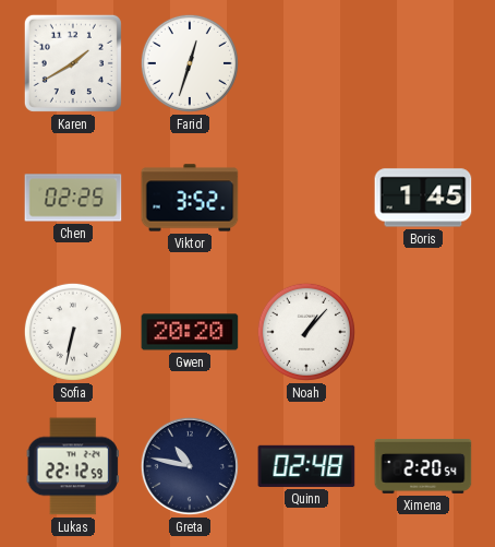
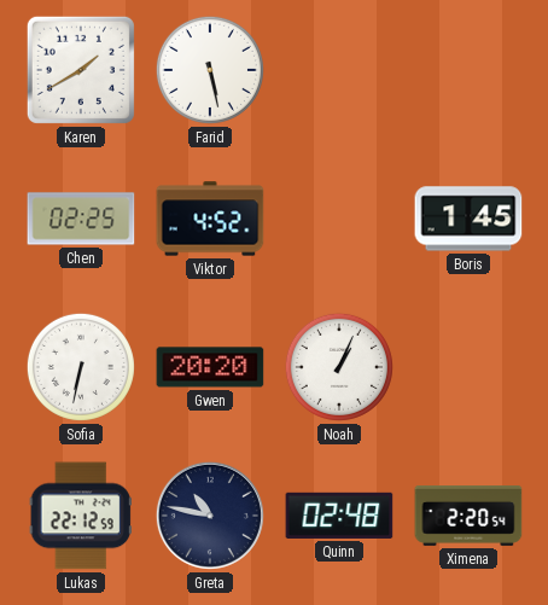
Farid: 12:33 -> 5:28
Viktor: 3:52 -> 4:52
Noah: 1:07 -> 1:04
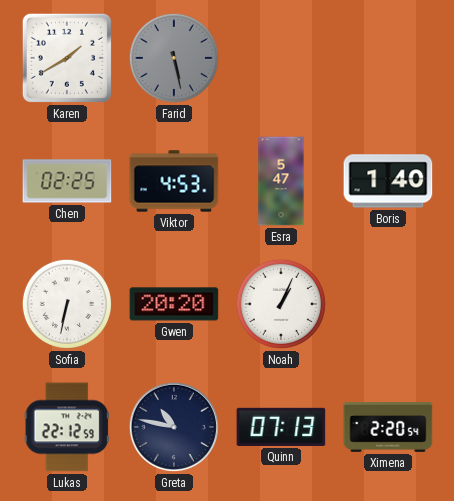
Farid dial: white -> grey
Viktor: 4:52 -> 4:53
Esra: none -> 5:47
Boris: 1:45 -> 1:40
Quinn: 02:48 -> 07:13
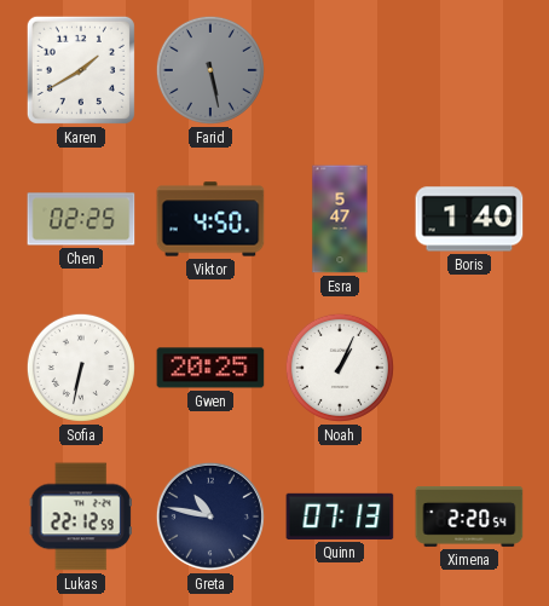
Viktor: 4:53 -> 4:50
Gwen: 20:20 -> 20:25
